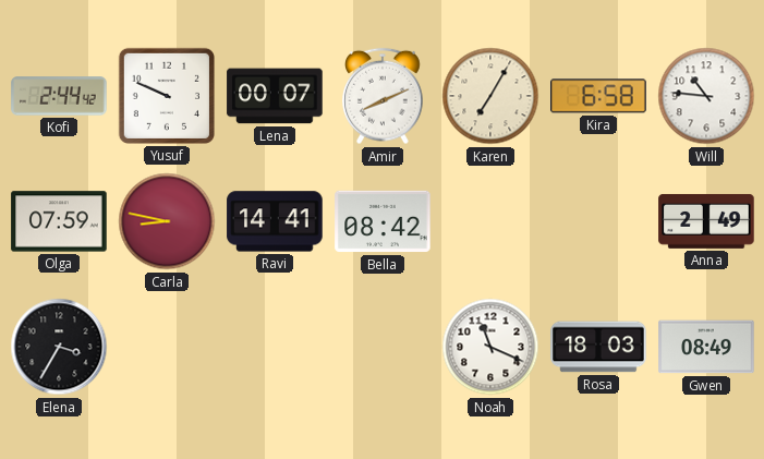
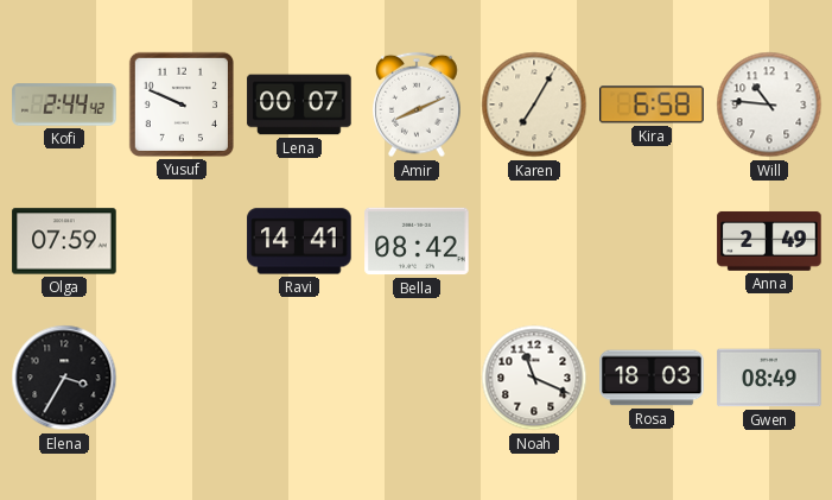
Carla: 8:47 -> none
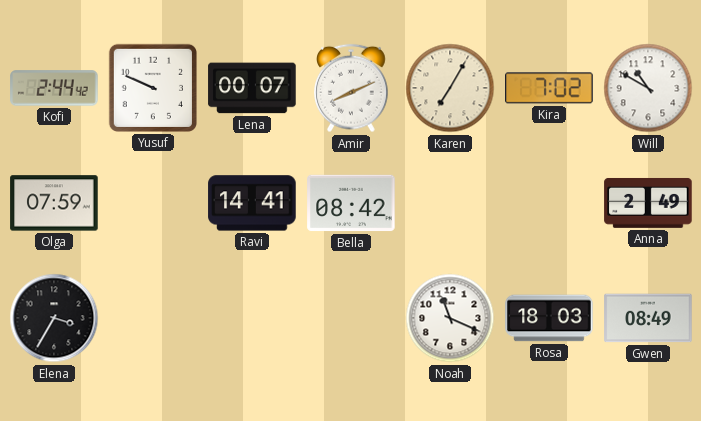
Kira: 6:58 -> 7:02
Will: 10:46 -> 10:50
